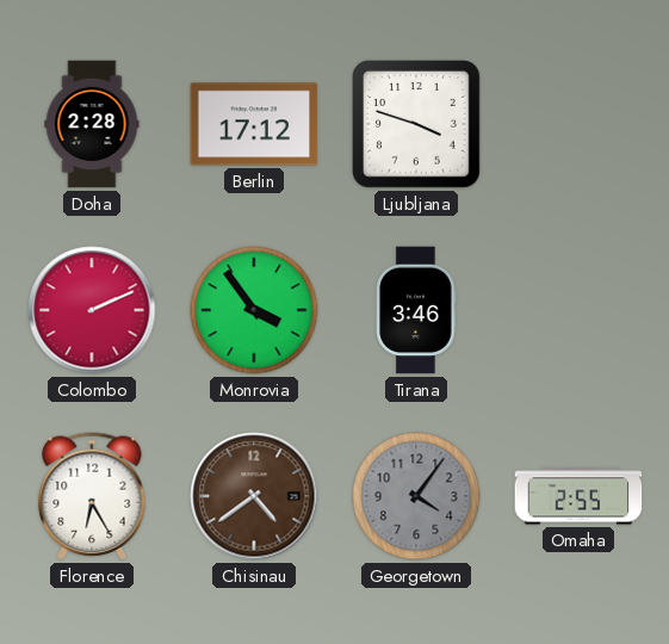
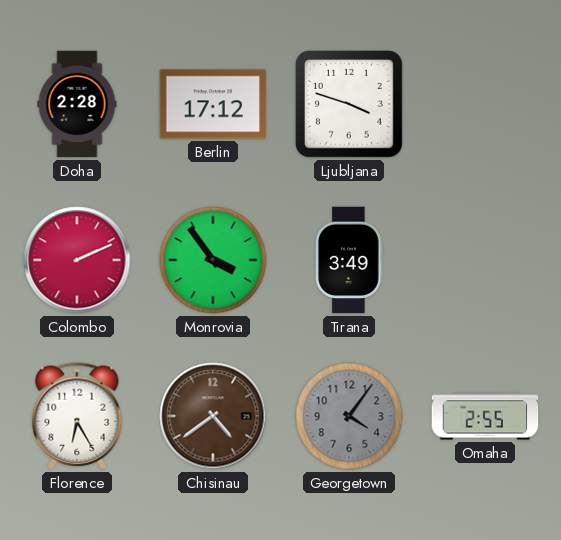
Tirana: 3:46 -> 3:49
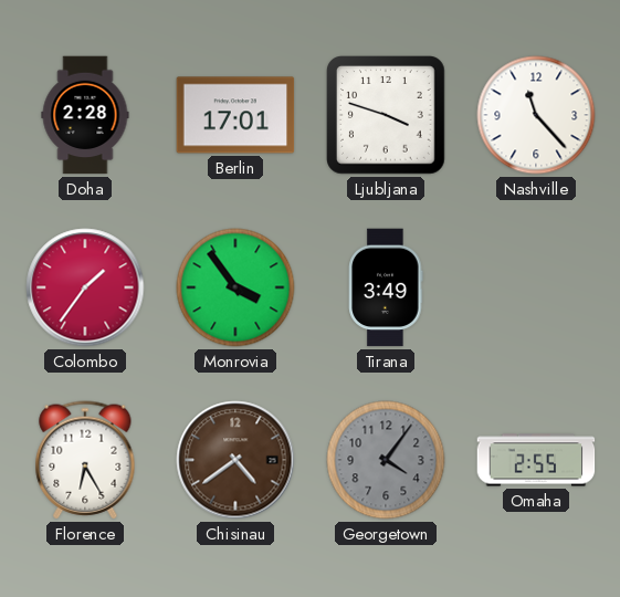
Berlin: 17:12 -> 17:01
Nashville: none -> 11:23
Colombo: 2:11 -> 1:36
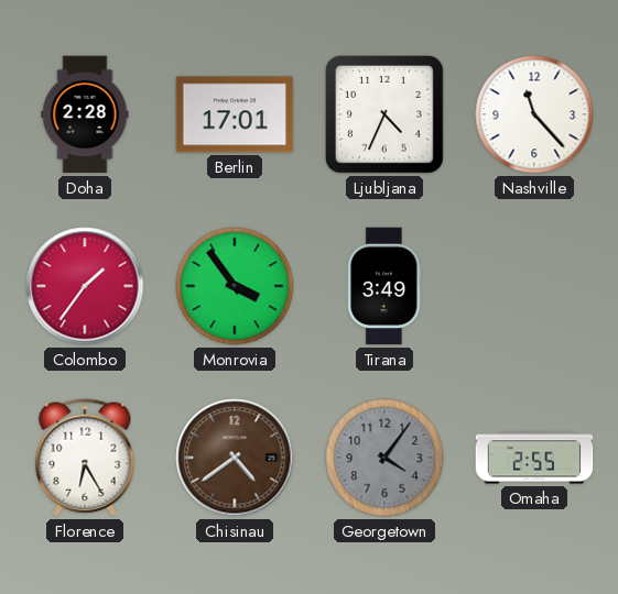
Ljubljana: 3:48 -> 4:34
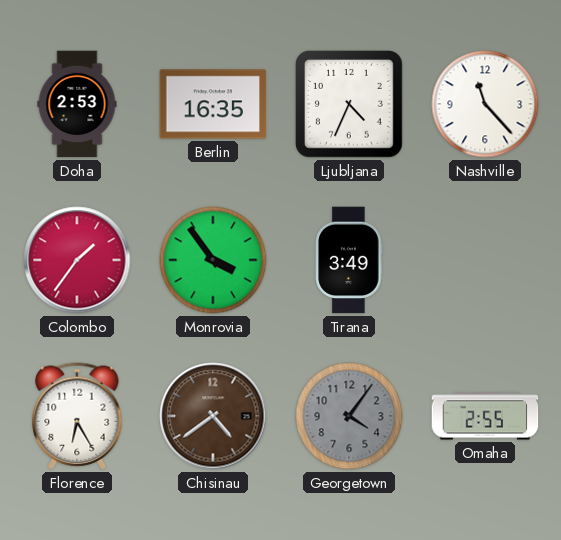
Doha: 2:28 -> 2:53
Berlin: 17:01 -> 16:35
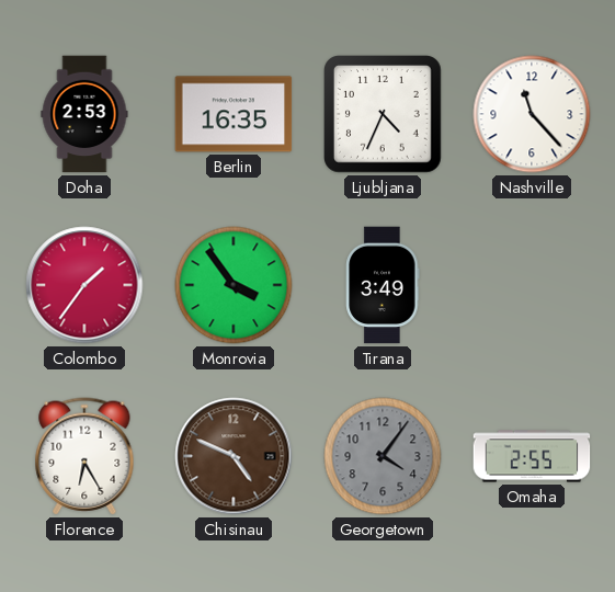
Chisinau: 4:39 -> 4:49
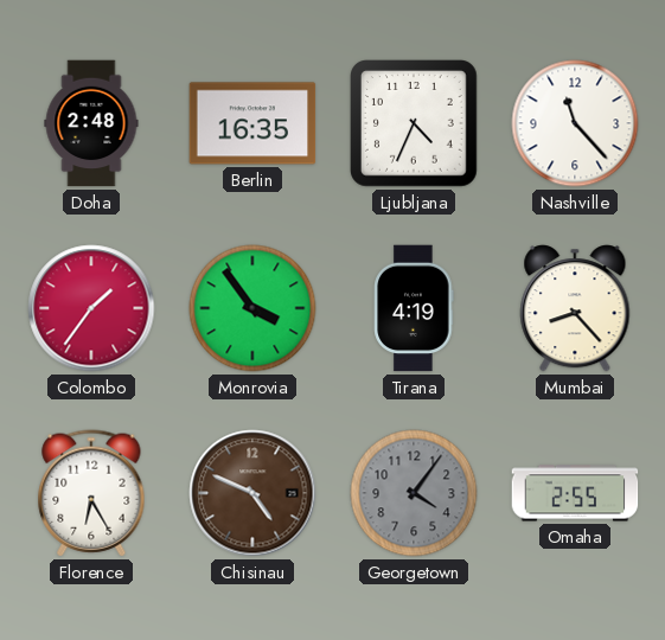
Doha: 2:53 -> 2:48
Tirana: 3:49 -> 4:19
Mumbai: none -> 8:23
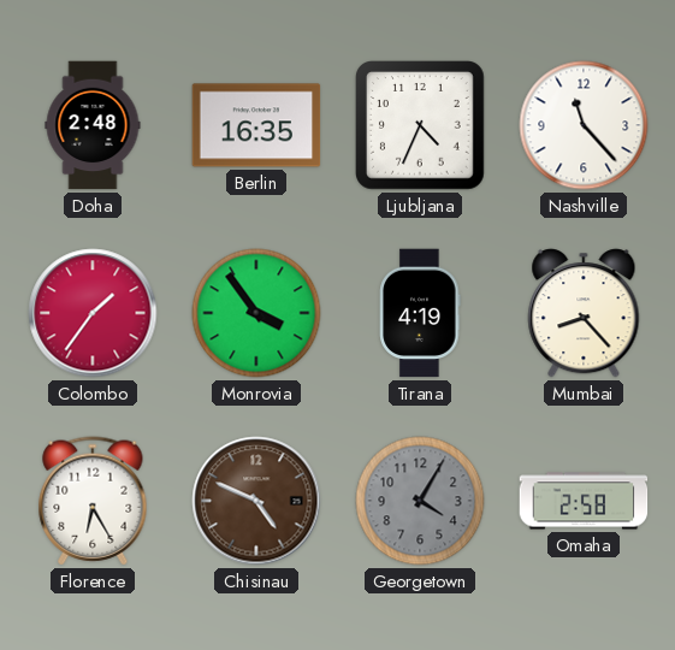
Georgetown: 4:06 -> 4:05
Omaha: 2:55 -> 2:58
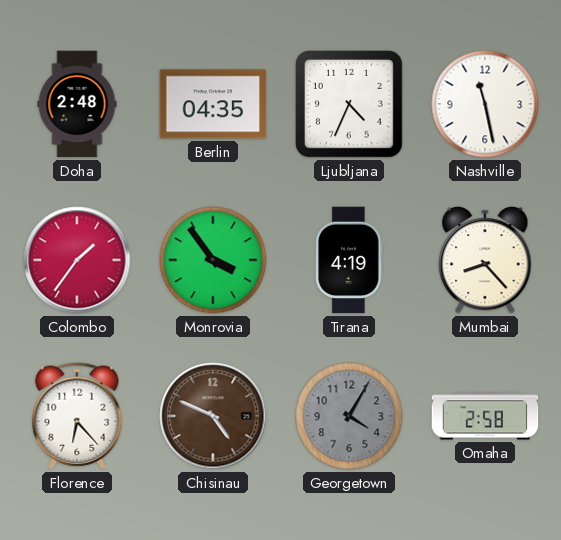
Berlin: 16:35 -> 04:35
Nashville: 11:23 -> 11:28
Florence: 6:25 -> 6:23
